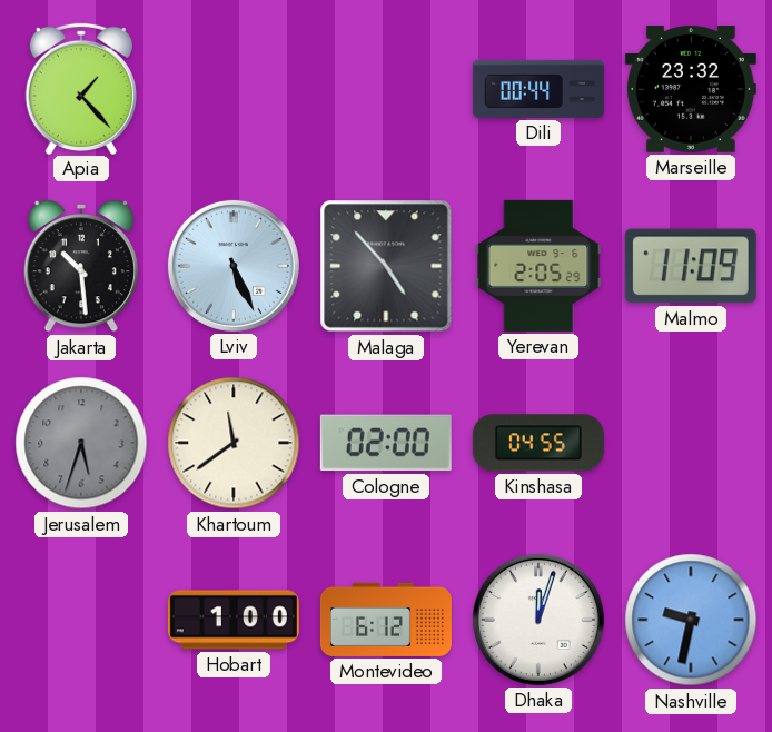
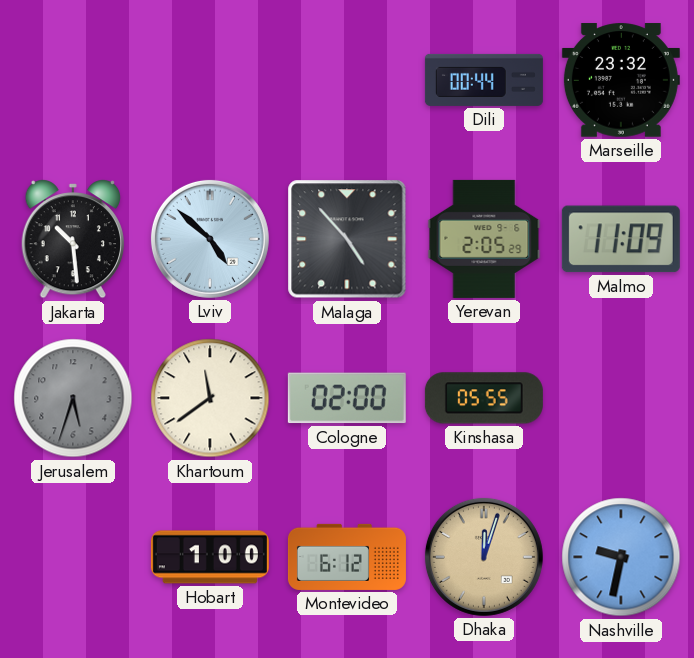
Apia: 1:23 -> none
Lviv: 5:26 -> 4:52
Kinshasa: 04:55 -> 05:55
Dhaka dial: white -> champagne
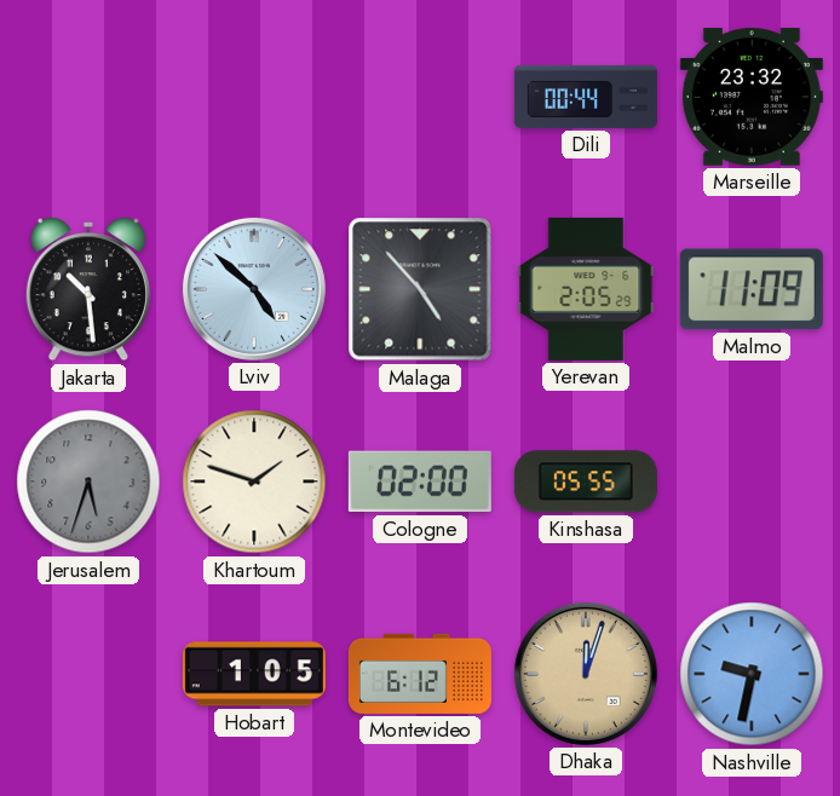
Khartoum: 11:39 -> 1:48
Hobart: 1:00 -> 1:05
